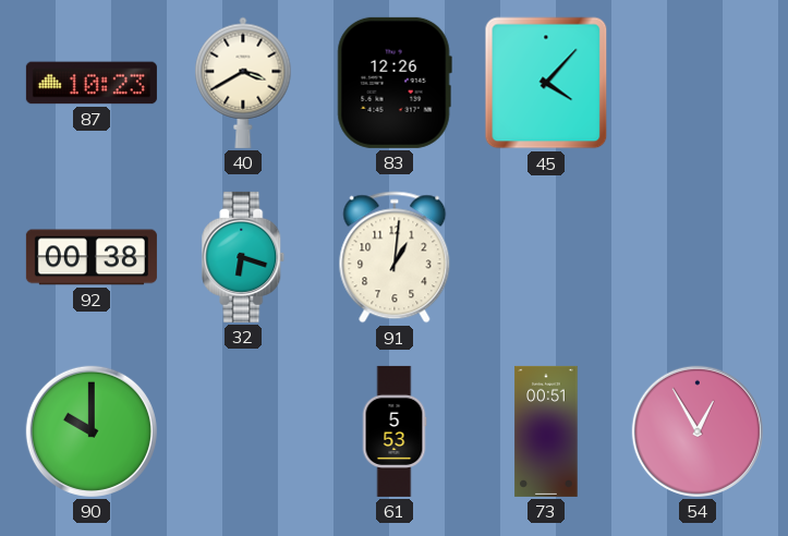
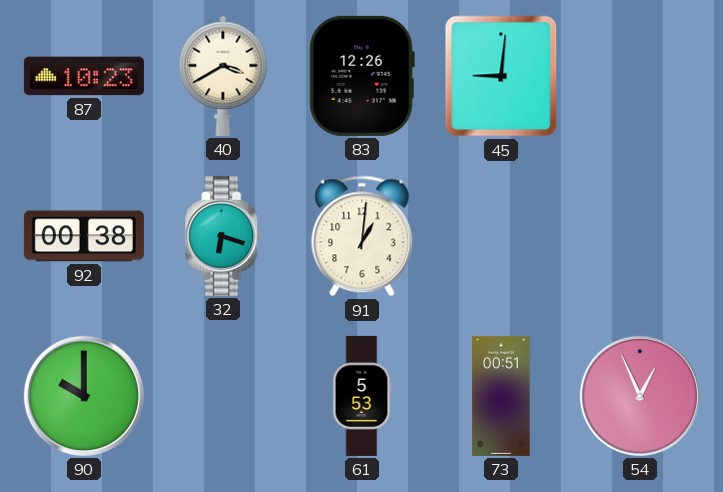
45: 4:07 -> 9:01
54: 12:55 -> 12:56
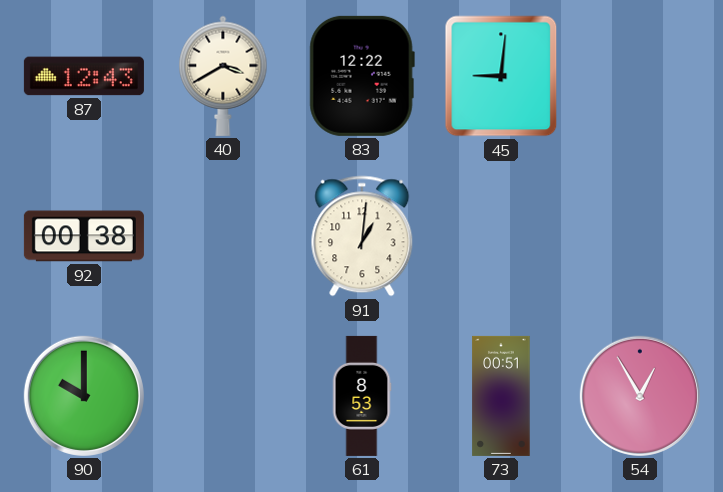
87: 10:23 -> 12:43
83: 12:26 -> 12:22
32: 6:18 -> none
61: 5:53 -> 8:53
54: 12:56 -> 12:55
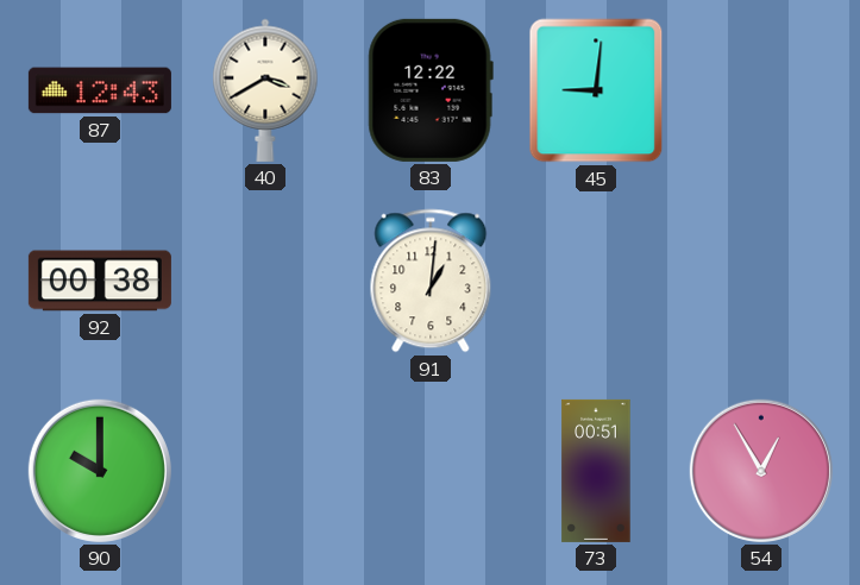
61: 8:53 -> none
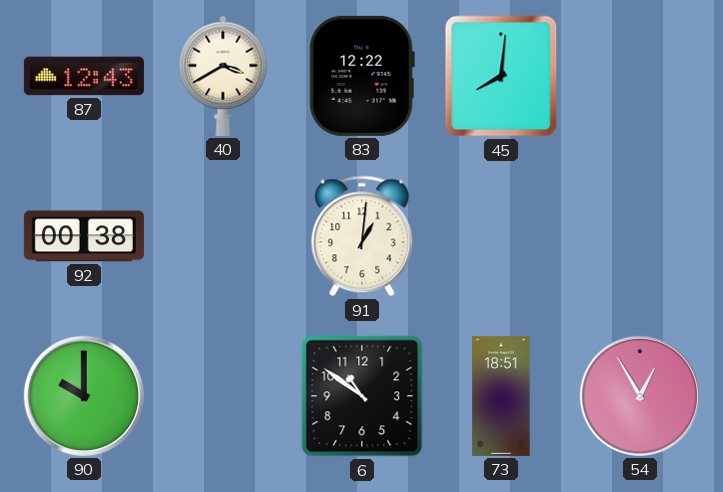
45: 9:01 -> 8:01
6: none -> 10:51
73: 00:51 -> 18:51
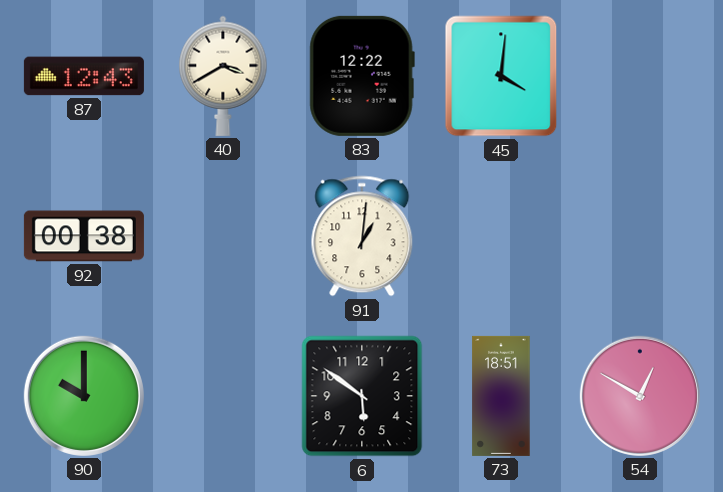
45: 8:01 -> 4:01
6: 10:51 -> 5:51
54: 12:55 -> 12:50
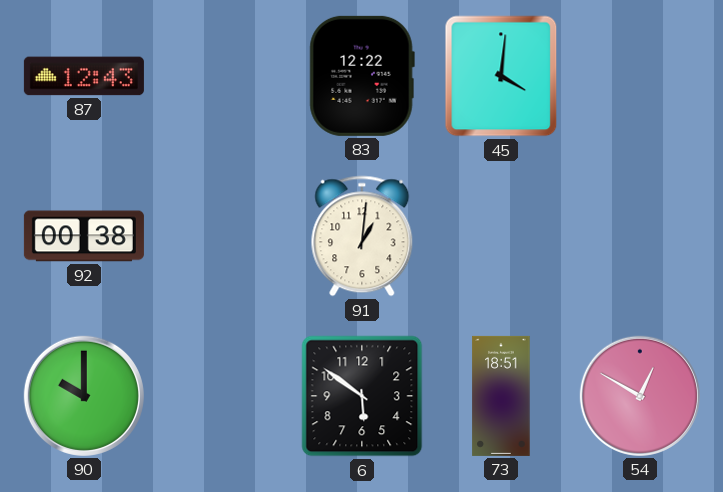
40: 3:40 -> none
